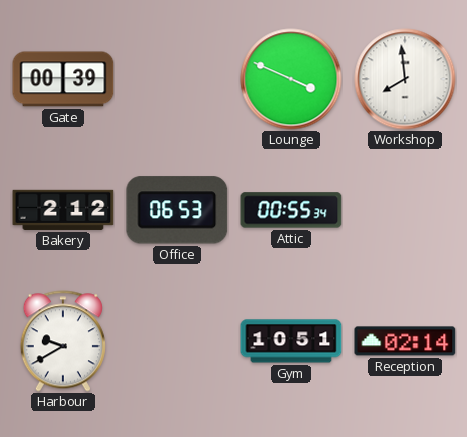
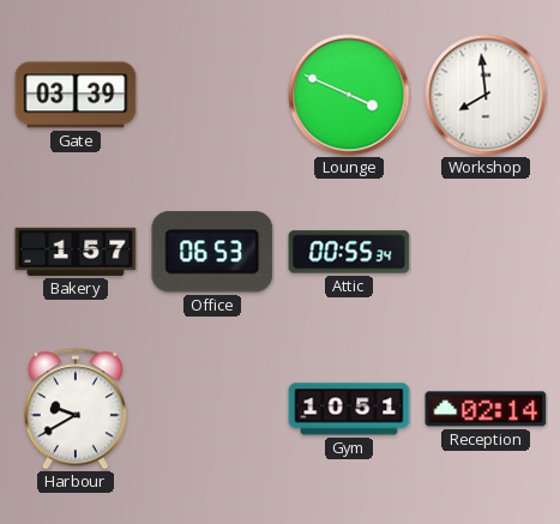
Gate: 00:39 -> 03:39
Bakery: 2:12 -> 1:57
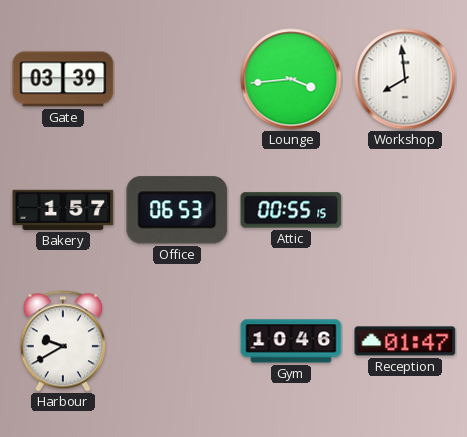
Lounge: 3:49 -> 3:44
Attic: 00:55:34 -> 00:55:15
Gym: 10:51 -> 10:46
Reception: 02:14 -> 01:47
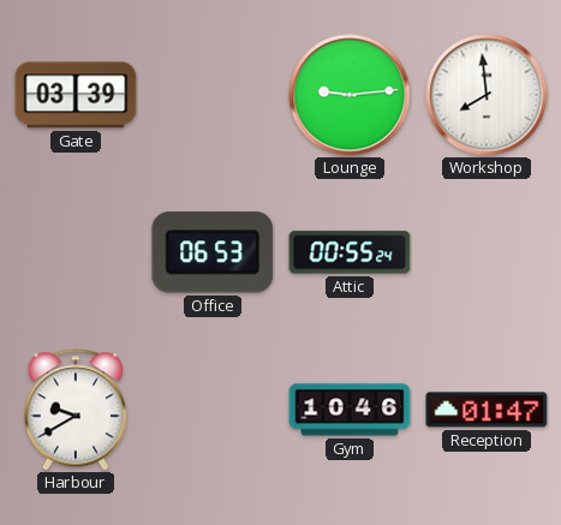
Lounge: 3:44 -> 9:14
Bakery: 1:57 -> none
Attic: 00:55:15 -> 00:55:24
